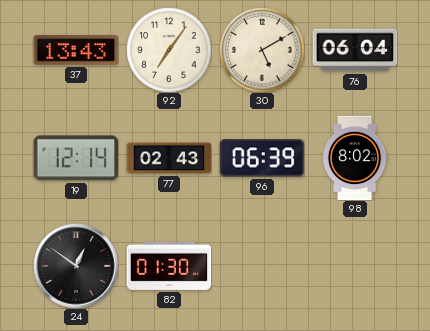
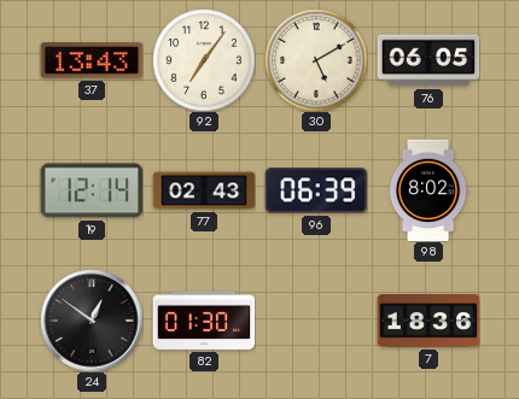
76: 06:04 -> 06:05
7: none -> 18:36
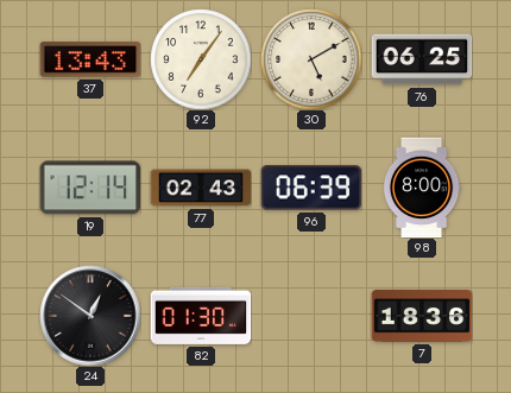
76: 06:05 -> 06:25
98: 8:02 -> 8:00
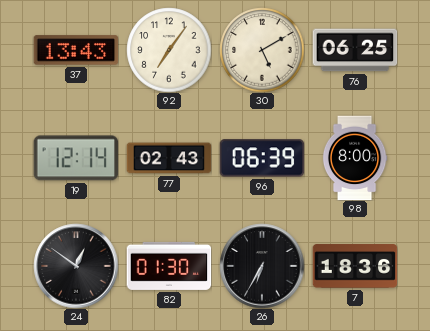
26: none -> 6:35
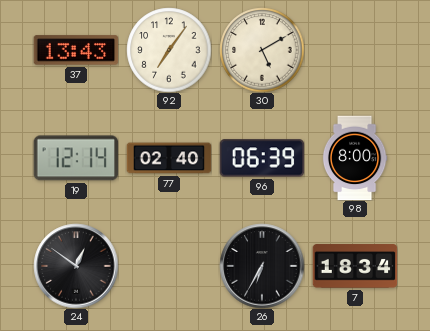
76: 06:25 -> none
77: 02:43 -> 02:40
82: 01:30 -> none
7: 18:36 -> 18:34
